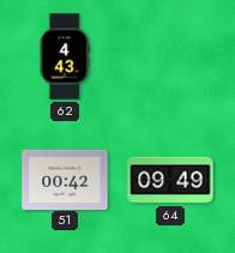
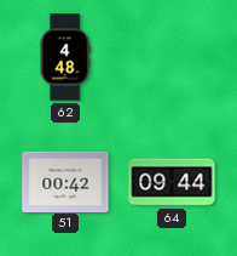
62: 4:43 -> 4:48
64: 09:49 -> 09:44
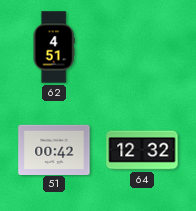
62: 4:48 -> 4:51
64: 09:44 -> 12:32
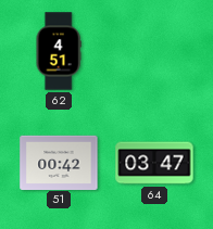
64: 12:32 -> 03:47
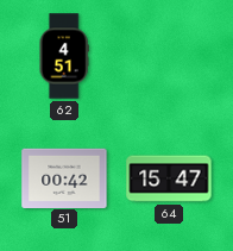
64: 03:47 -> 15:47
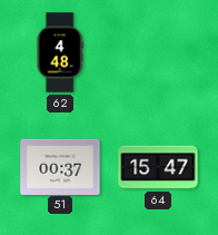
62: 4:51 -> 4:48
51: 00:42 -> 00:37
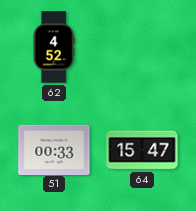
62: 4:48 -> 4:52
51: 00:37 -> 00:33
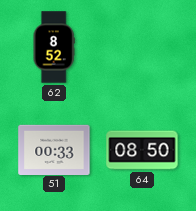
62: 4:52 -> 8:52
64: 15:47 -> 08:50
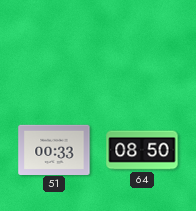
62: 8:52 -> none
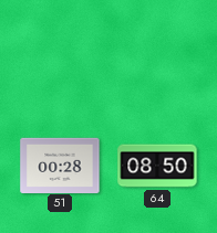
51: 00:33 -> 00:28
